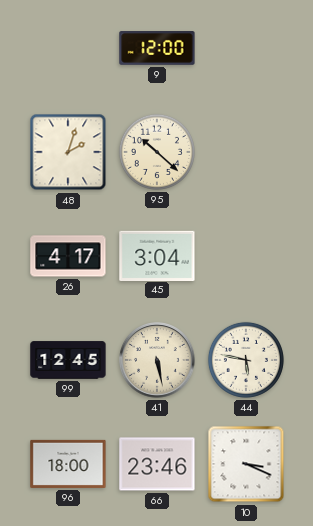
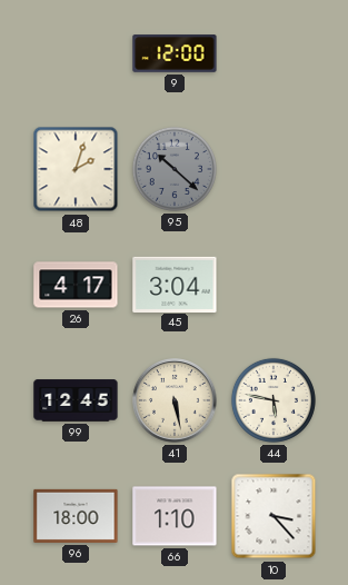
95 dial: cream -> grey
66: 23:46 -> 1:10
10: 3:19 -> 3:23
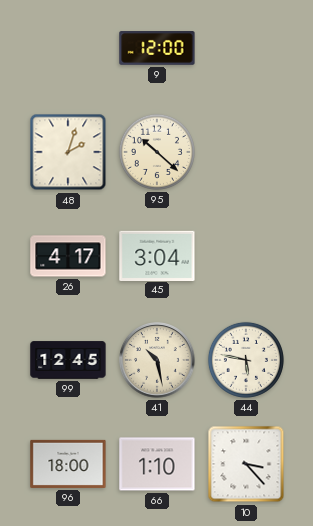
95 dial: grey -> cream
41: 5:28 -> 10:28
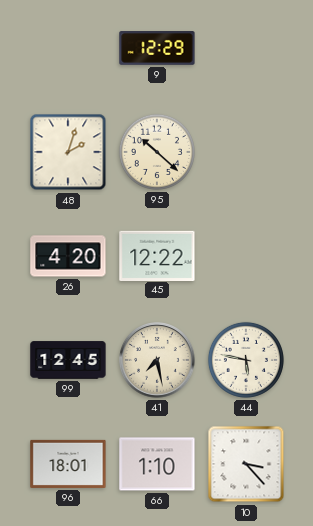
9: 12:00 -> 12:29
26: 4:17 -> 4:20
45: 3:04 -> 12:22
41: 10:28 -> 7:28
96: 18:00 -> 18:01
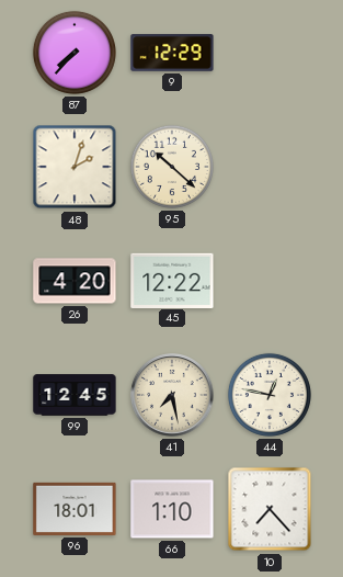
87: none -> 7:37
44: 5:47 -> 12:47
10: 3:23 -> 7:23
